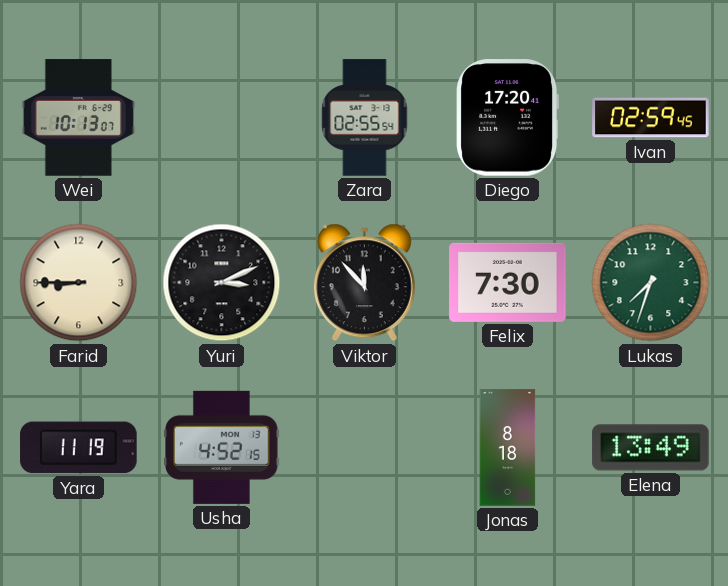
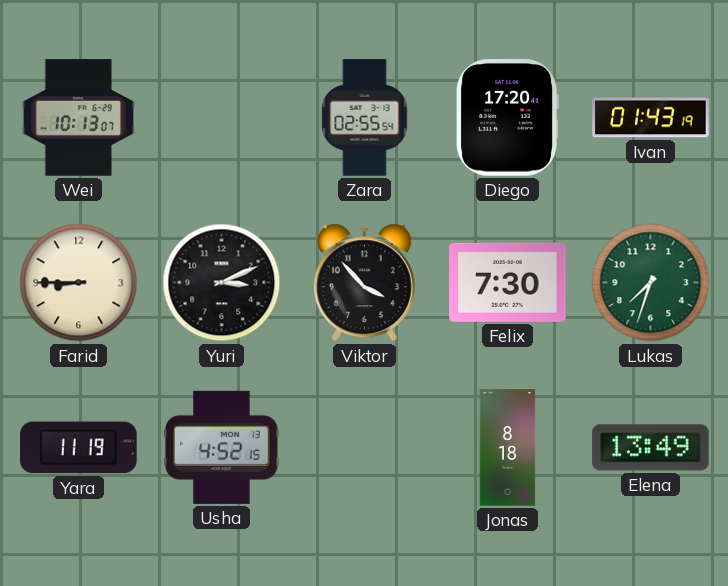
Ivan: 02:59 -> 01:43
Viktor: 11:53 -> 3:53
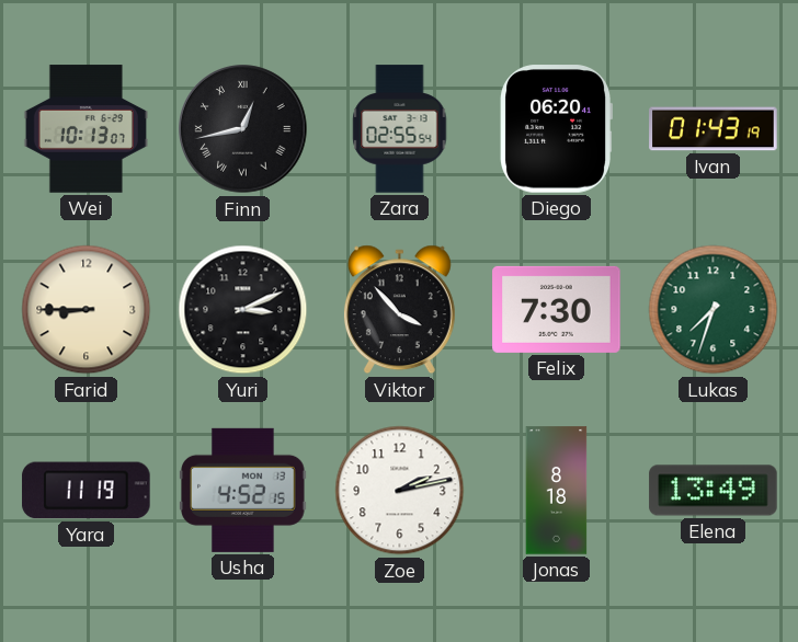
Finn: none -> 12:43
Diego: 17:20 -> 06:20
Zoe: none -> 2:13
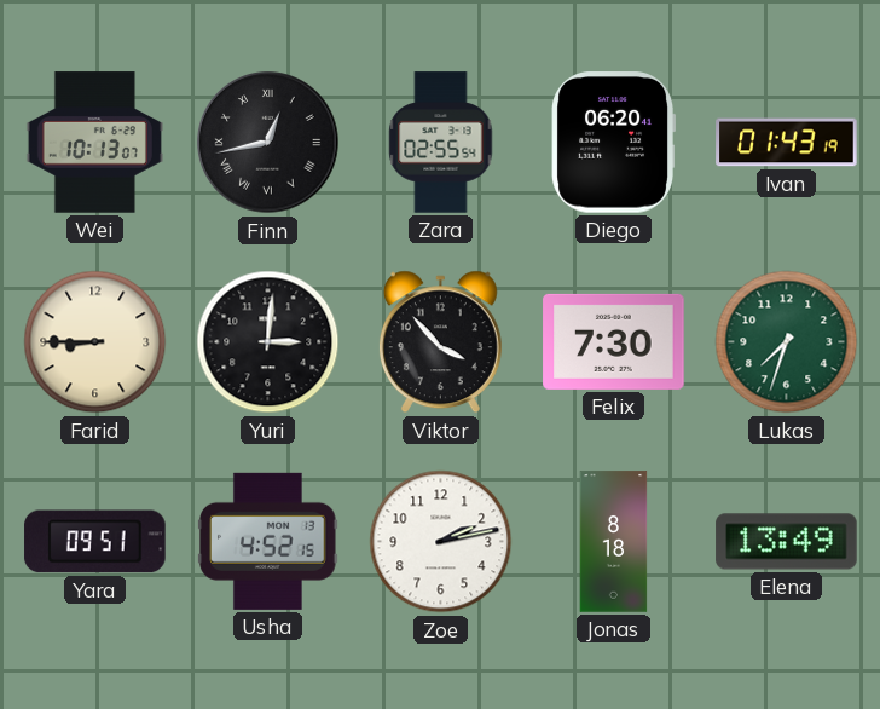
Yuri: 3:11 -> 3:01
Yara: 11:19 -> 09:51
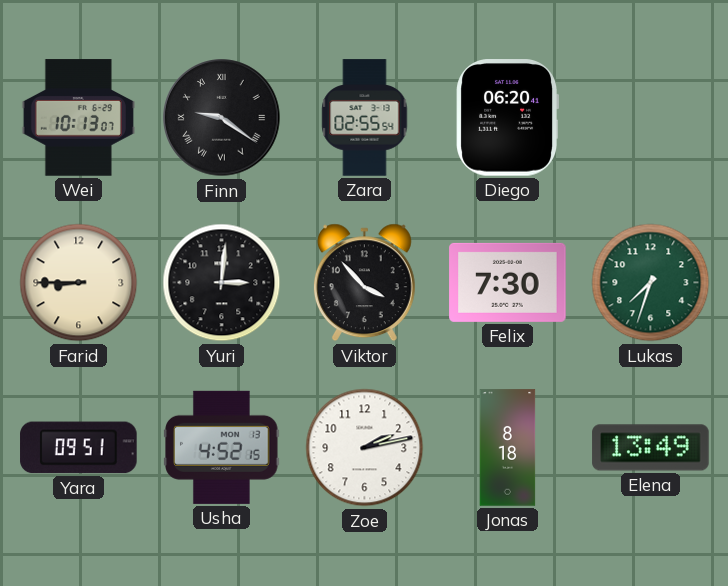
Finn: 12:43 -> 9:21
Ivan: 01:43 -> none
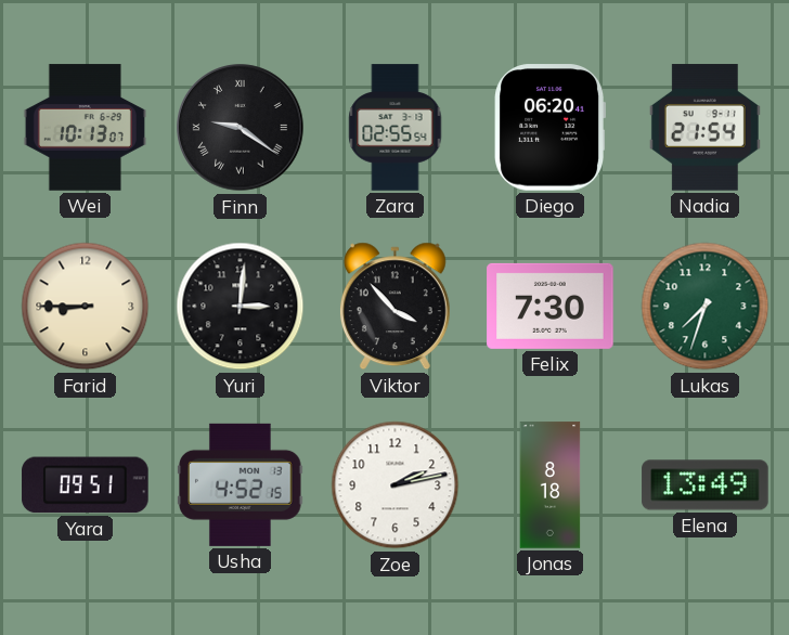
Nadia: none -> 21:54
